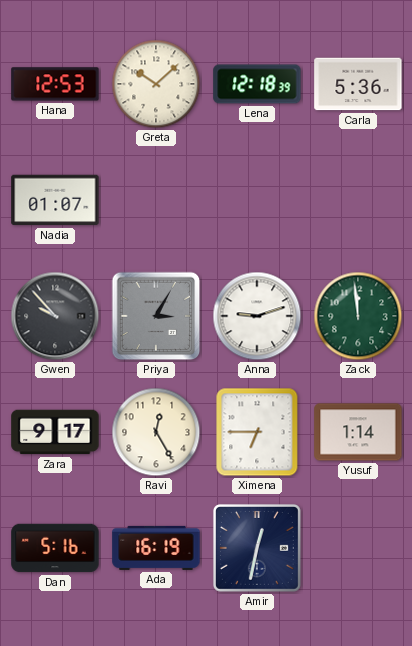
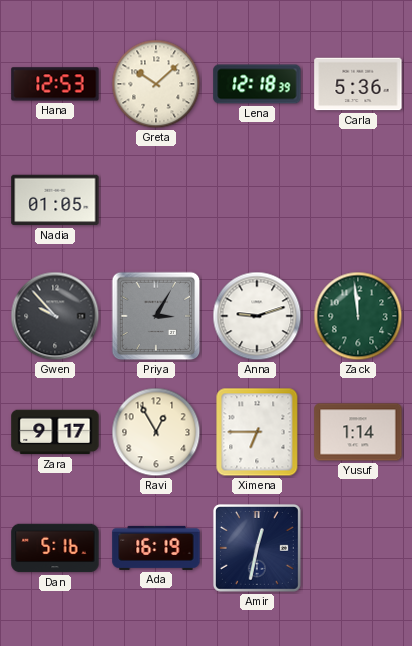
Nadia: 01:07 -> 01:05
Ravi: 12:25 -> 12:55
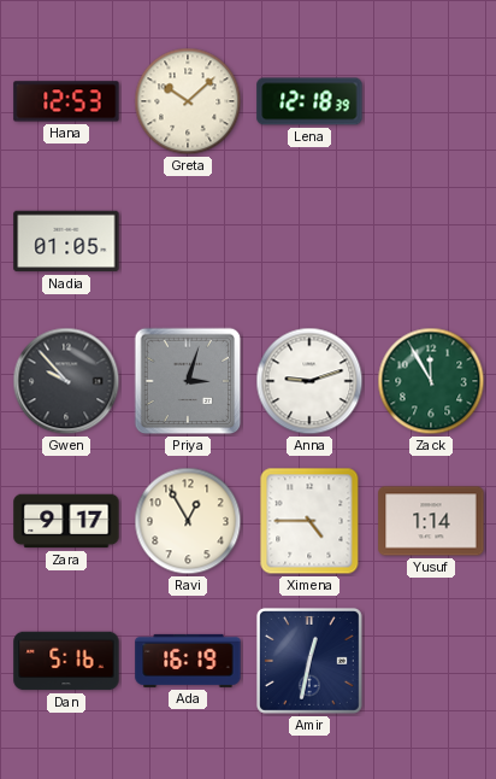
Carla: 5:36 -> none
Priya: 3:05 -> 3:03
Zack: 11:59 -> 11:55
Ximena: 6:45 -> 4:45
